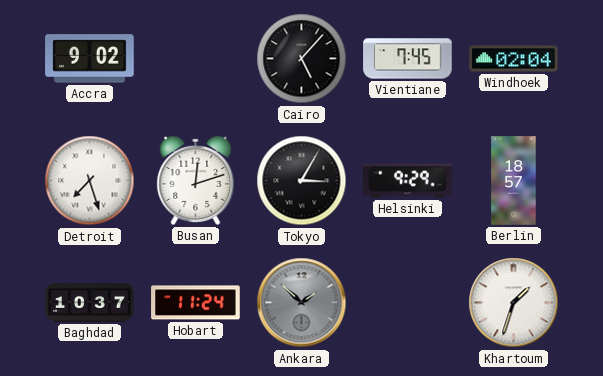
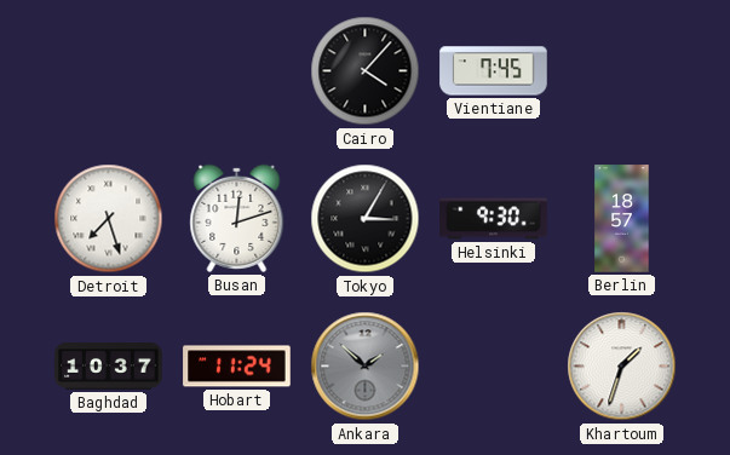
Accra: 9:02 -> none
Cairo: 5:07 -> 4:07
Windhoek: 02:04 -> none
Helsinki: 9:29 -> 9:30
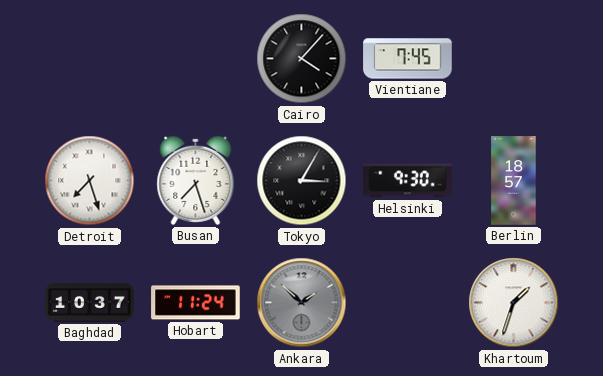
Busan: 12:12 -> 7:27
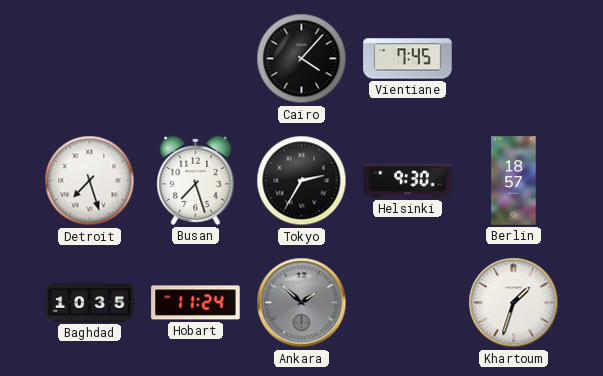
Tokyo: 3:05 -> 2:35
Baghdad: 10:37 -> 10:35
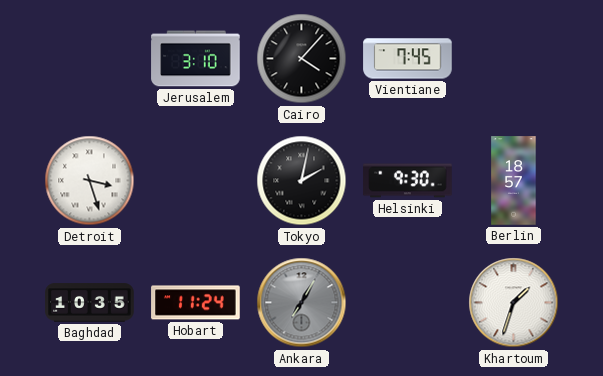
Jerusalem: none -> 3:10
Detroit: 7:27 -> 3:27
Busan: 7:27 -> none
Tokyo: 2:35 -> 2:02
Ankara: 1:52 -> 7:05
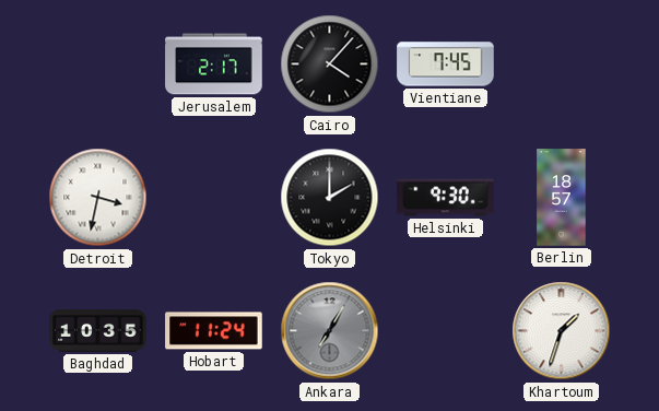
Jerusalem: 3:10 -> 2:17
Detroit: 3:27 -> 3:32
Tokyo: 2:02 -> 2:00
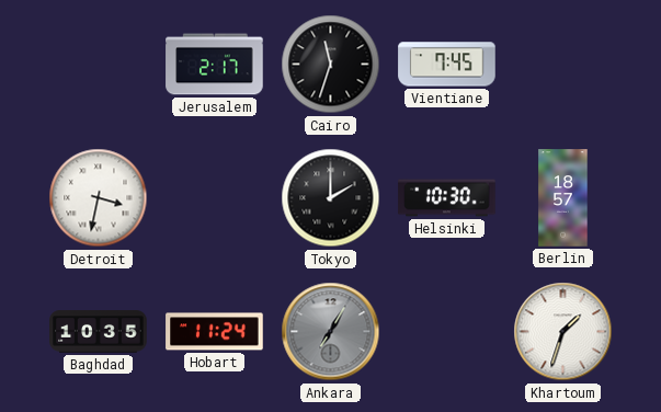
Cairo: 4:07 -> 11:33
Helsinki: 9:30 -> 10:30
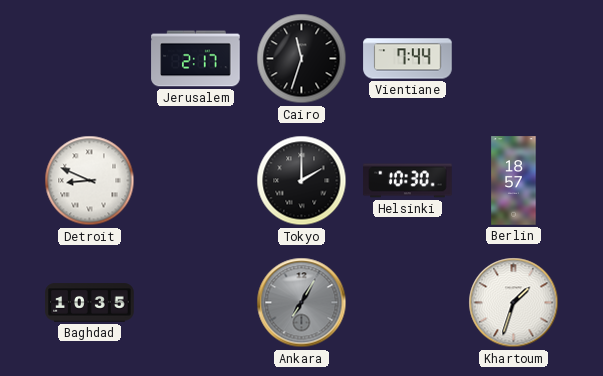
Vientiane: 7:45 -> 7:44
Detroit: 3:32 -> 8:49
Hobart: 11:24 -> none
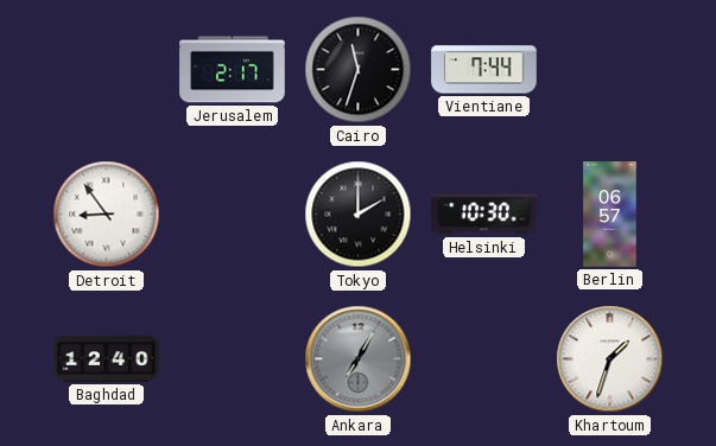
Detroit: 8:49 -> 8:54
Berlin: 18:57 -> 06:57
Baghdad: 10:35 -> 12:40
